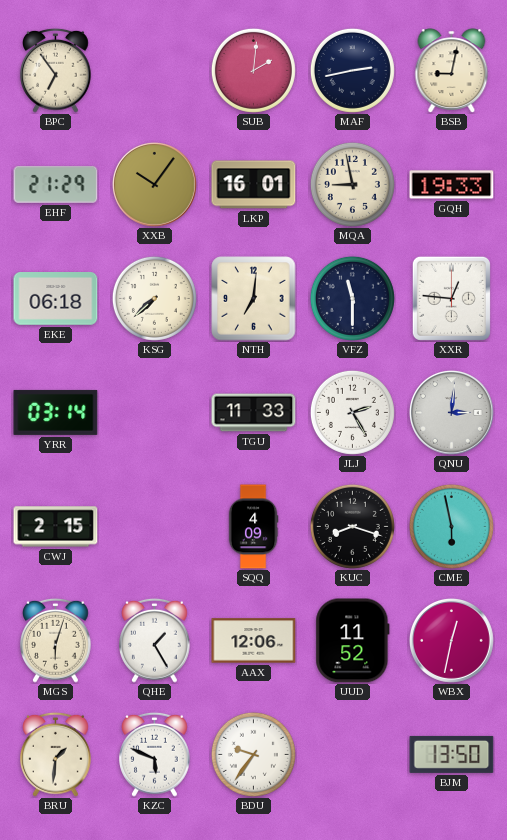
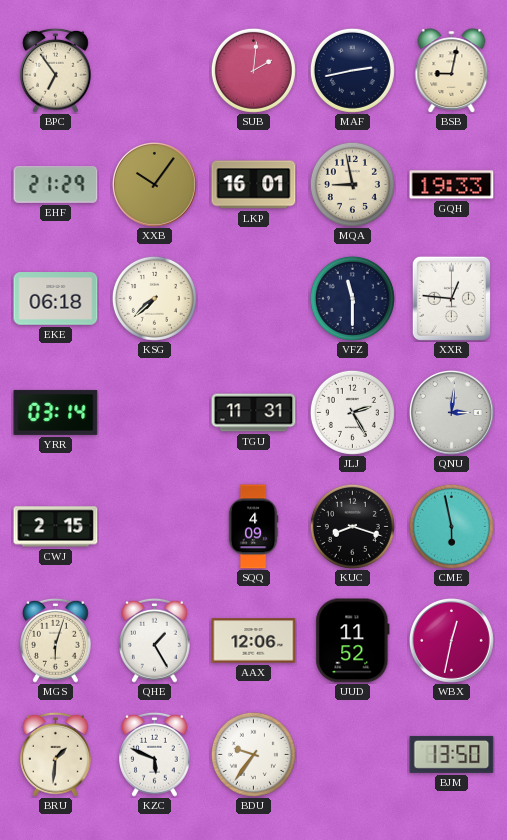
NTH: 7:01 -> none
TGU: 11:33 -> 11:31
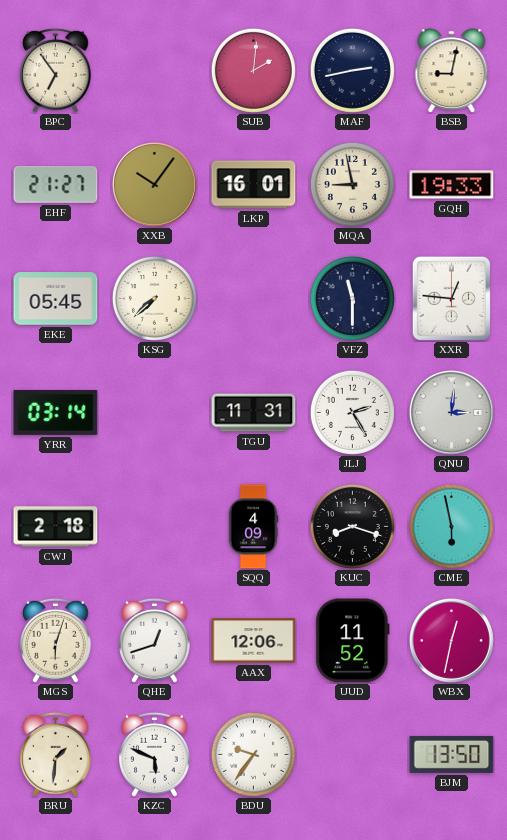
EHF: 21:29 -> 21:27
EKE: 06:18 -> 05:45
CWJ: 2:15 -> 2:18
QHE: 1:25 -> 12:42
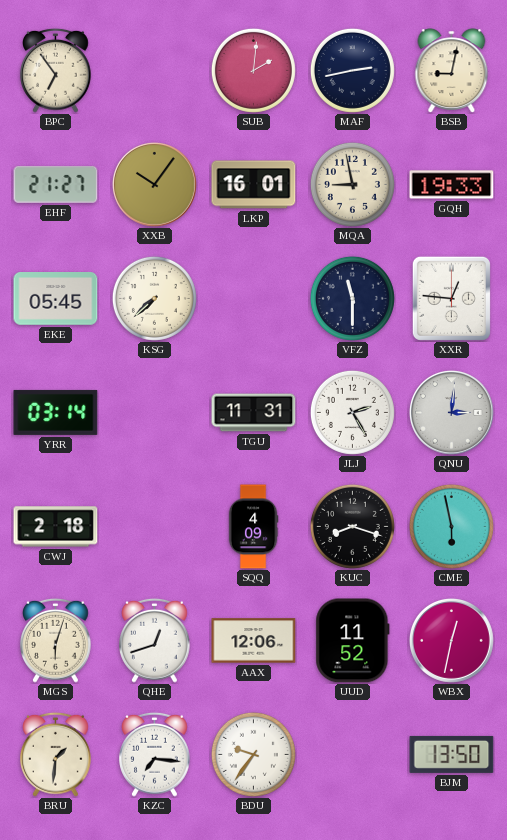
KZC: 5:49 -> 7:16
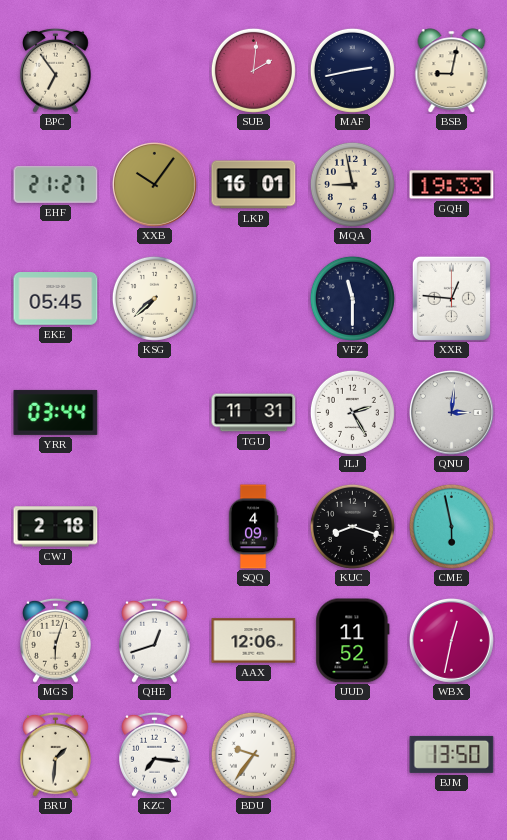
YRR: 03:14 -> 03:44
